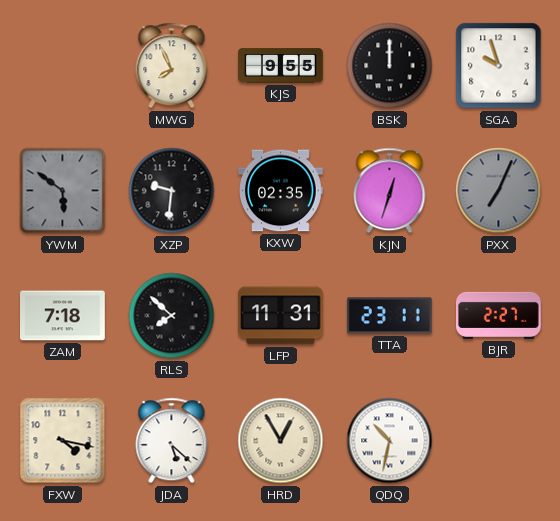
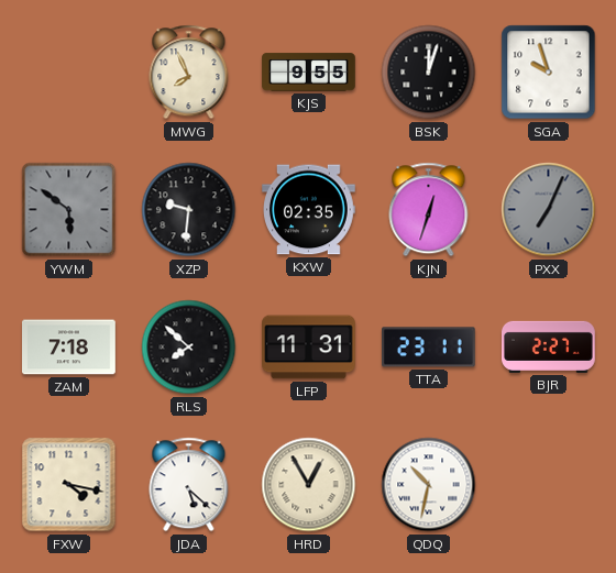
BSK: 12:00 -> 12:03
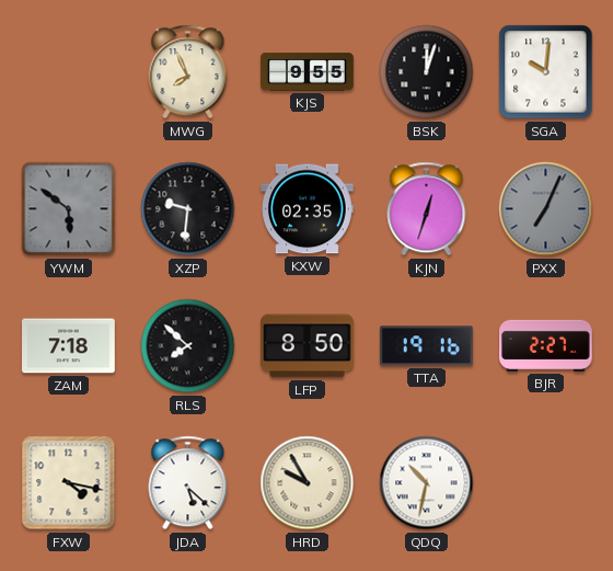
SGA: 9:57 -> 10:01
LFP: 11:31 -> 8:50
TTA: 23:11 -> 19:16
HRD: 12:55 -> 9:55
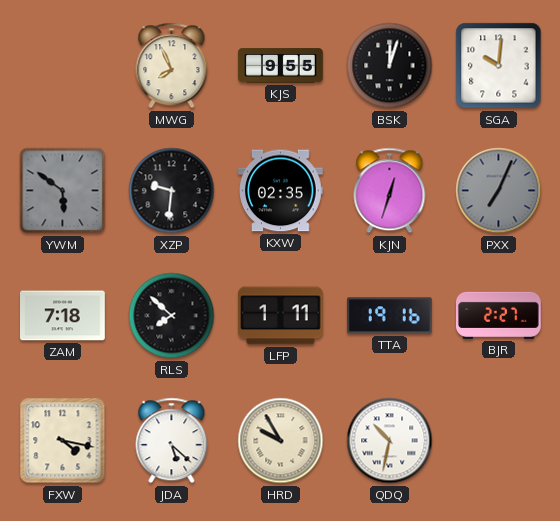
LFP: 8:50 -> 1:11
